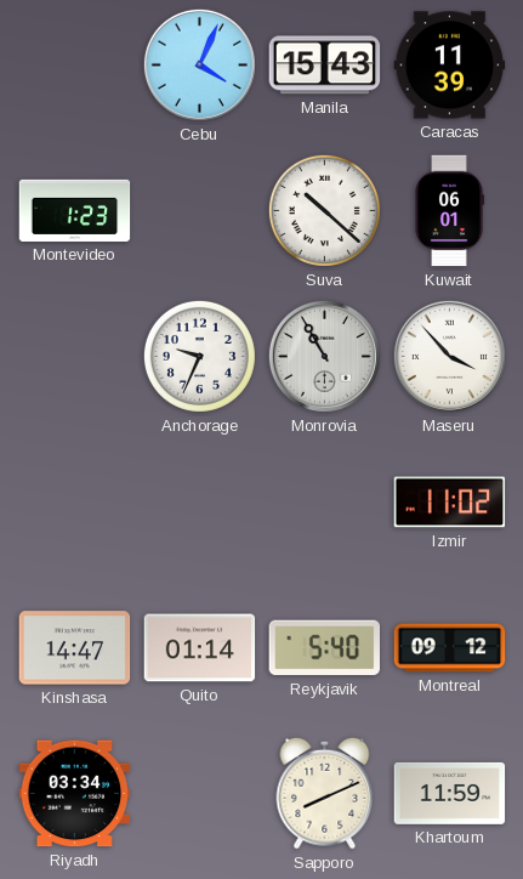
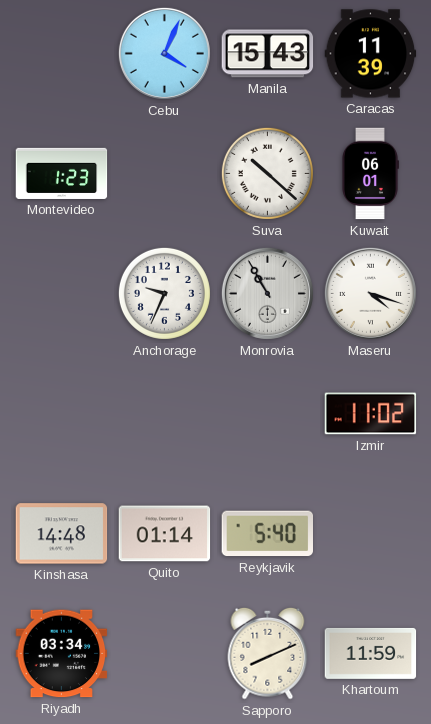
Maseru: 3:53 -> 4:18
Kinshasa: 14:47 -> 14:48
Montreal: 09:12 -> none
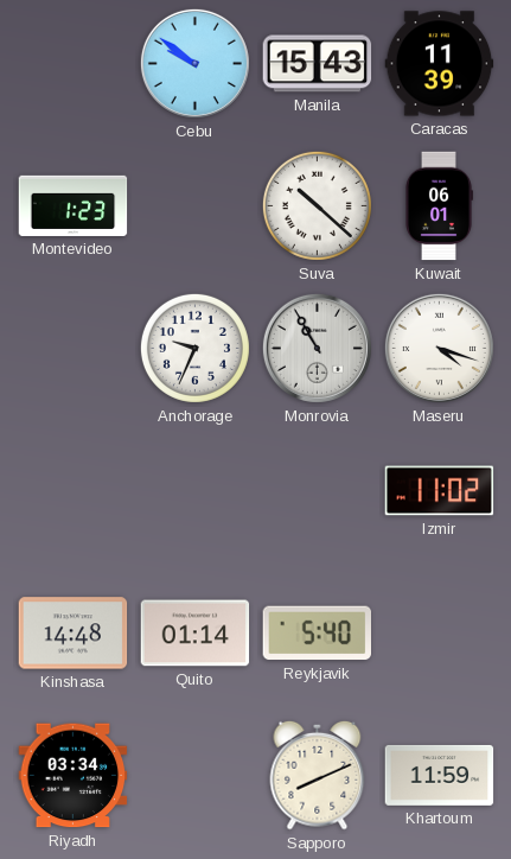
Cebu: 4:04 -> 9:51
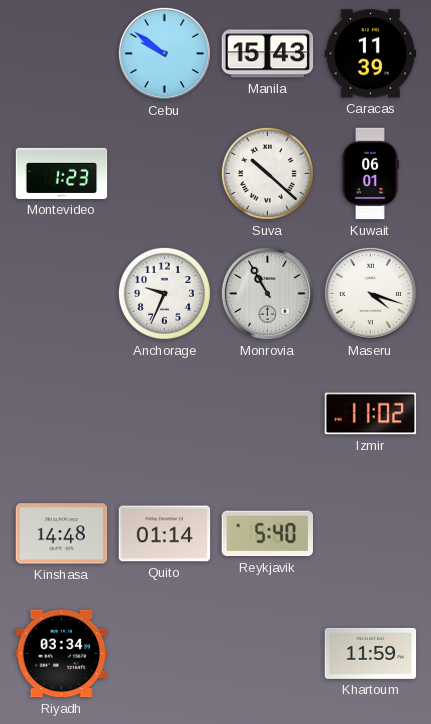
Sapporo: 8:11 -> none
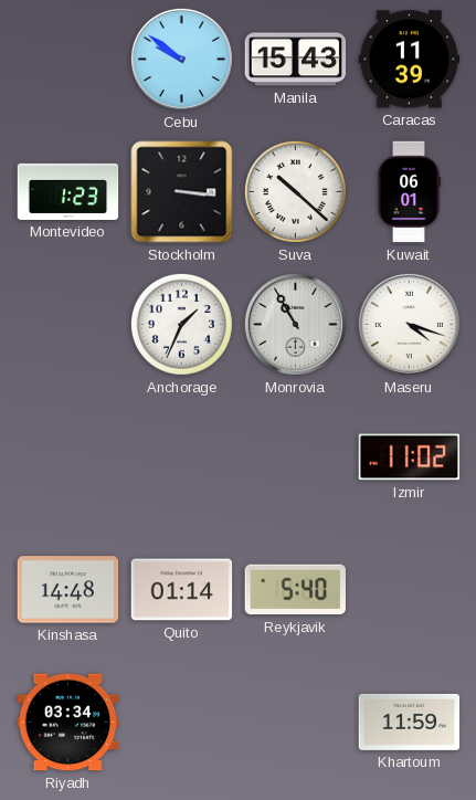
Stockholm: none -> 3:16
Anchorage: 9:34 -> 1:34
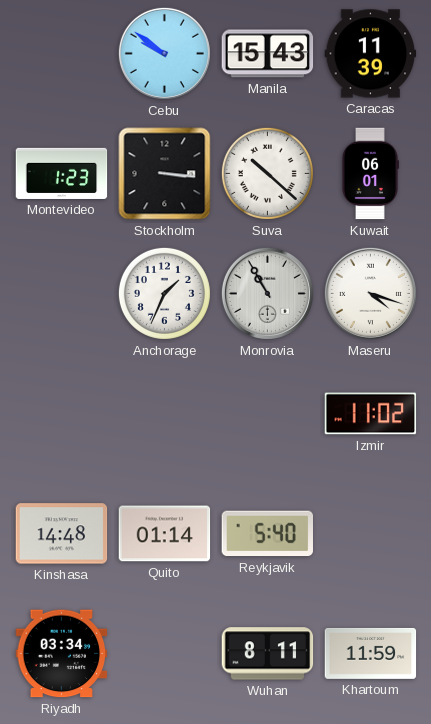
Wuhan: none -> 8:11
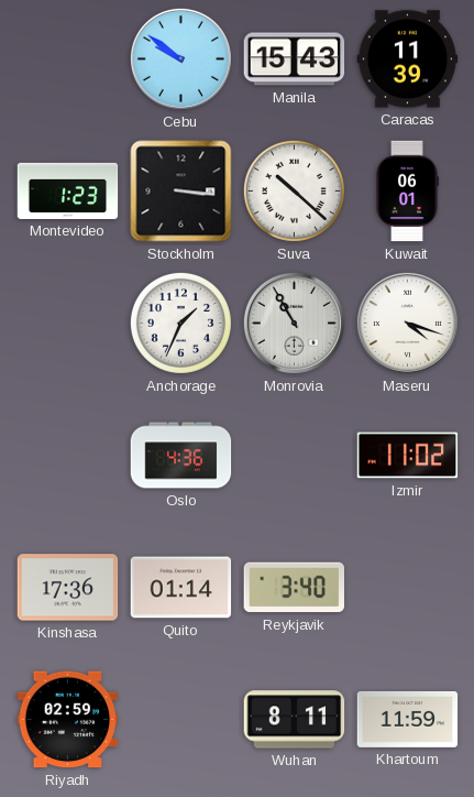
Oslo: none -> 4:36
Kinshasa: 14:48 -> 17:36
Reykjavik: 5:40 -> 3:40
Riyadh: 03:34 -> 02:59
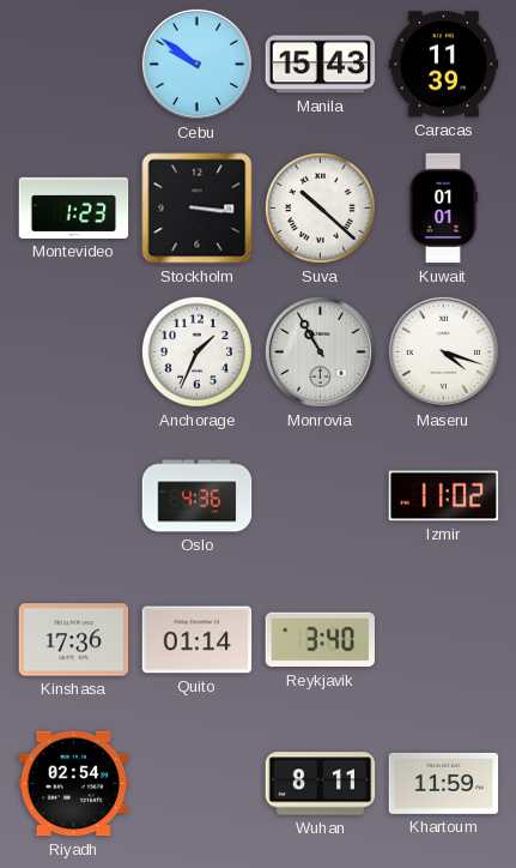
Kuwait: 06:01 -> 01:01
Riyadh: 02:59 -> 02:54
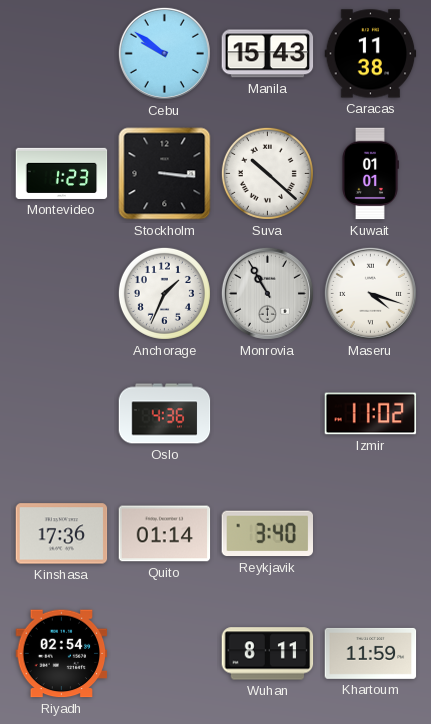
Caracas: 11:39 -> 11:38
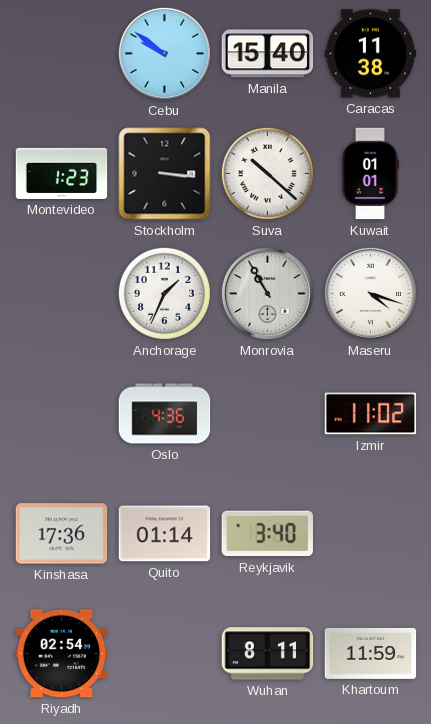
Manila: 15:43 -> 15:40
